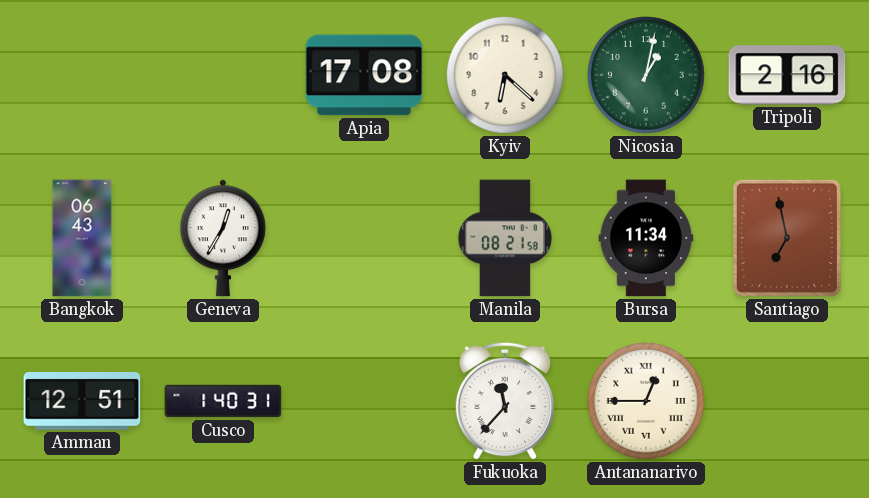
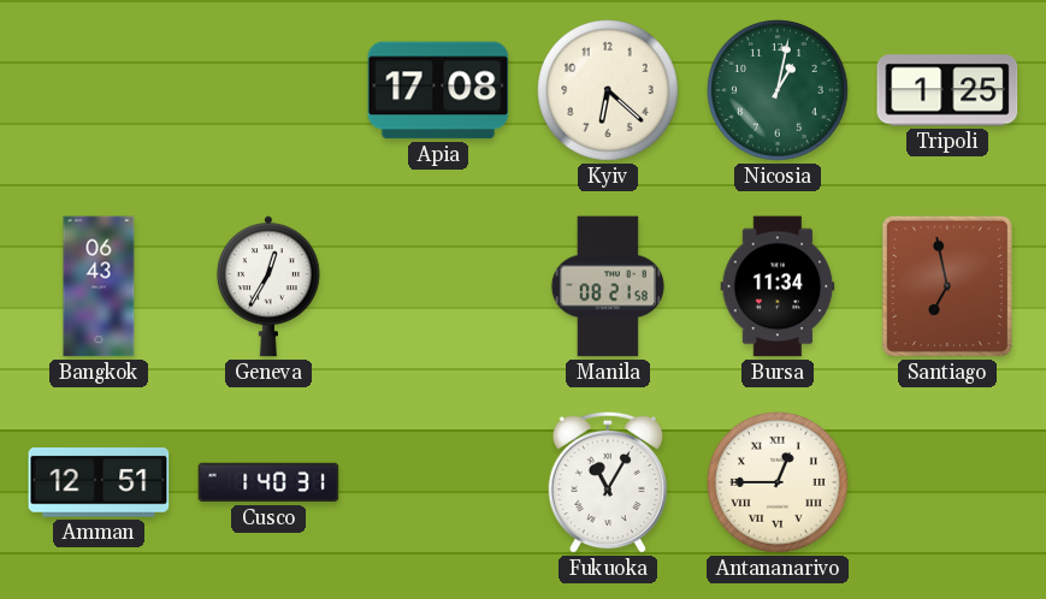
Tripoli: 2:16 -> 1:25
Fukuoka: 11:37 -> 11:05
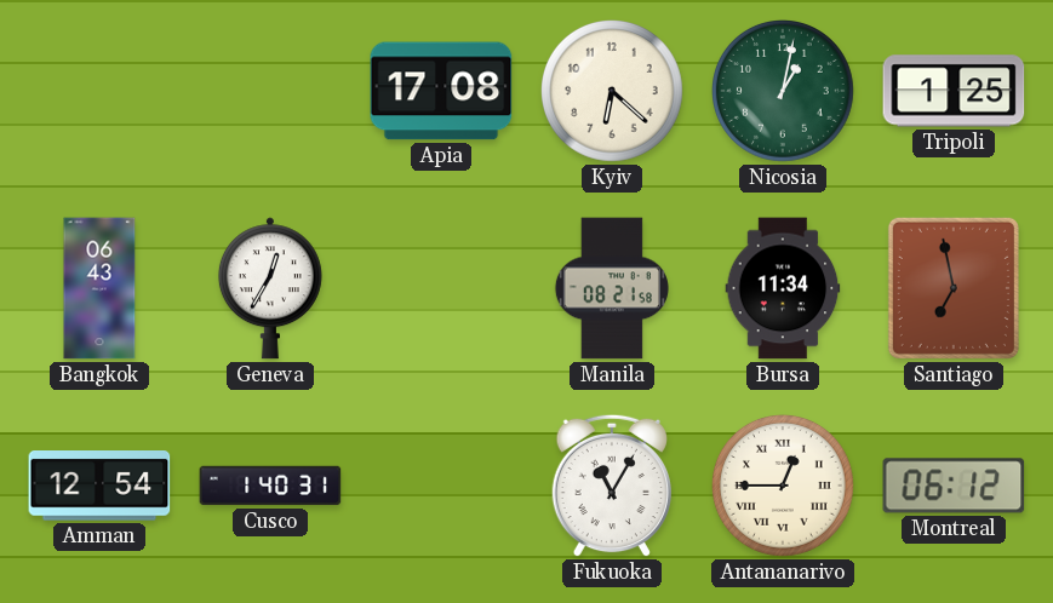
Amman: 12:51 -> 12:54
Montreal: none -> 06:12
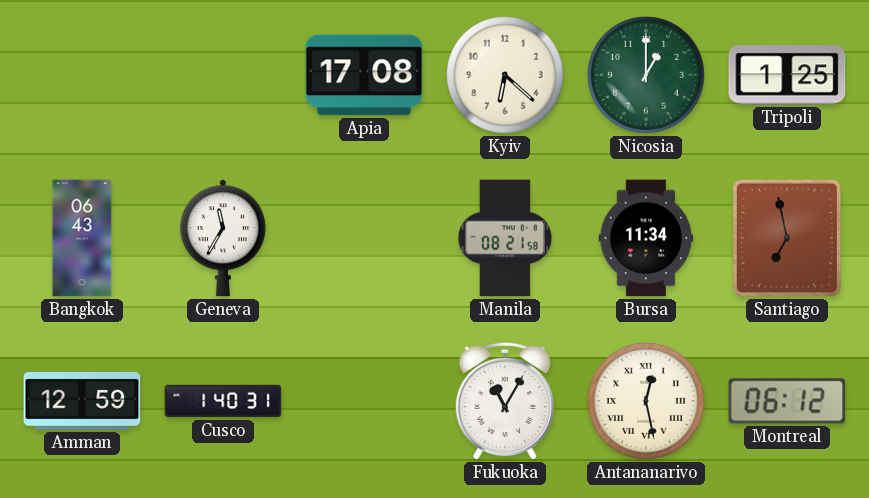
Nicosia: 1:02 -> 1:00
Geneva: 12:35 -> 11:35
Amman: 12:54 -> 12:59
Antananarivo: 12:45 -> 12:28
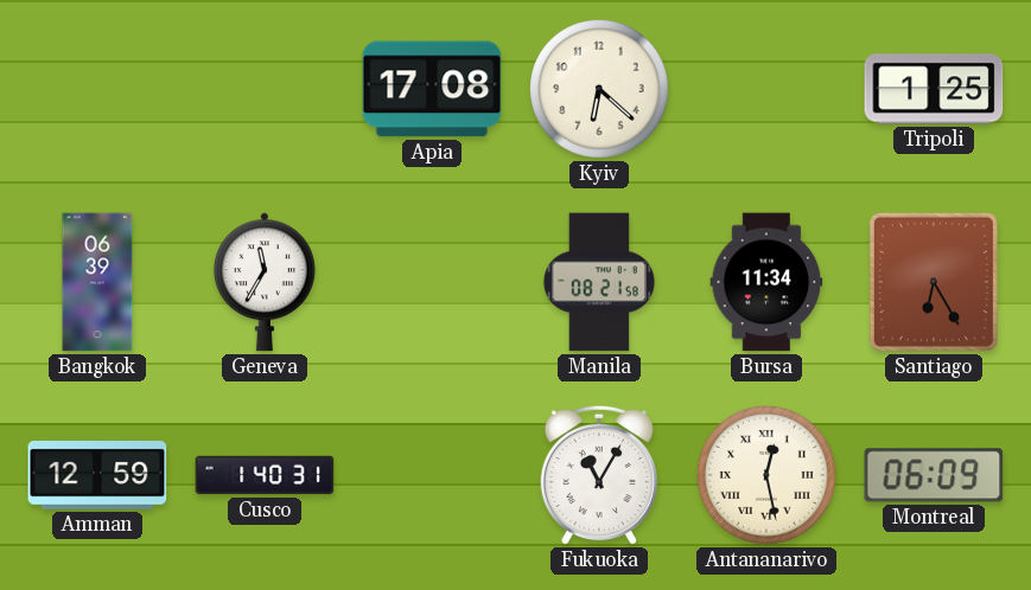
Nicosia: 1:00 -> none
Bangkok: 06:43 -> 06:39
Santiago: 6:58 -> 6:25
Montreal: 06:12 -> 06:09
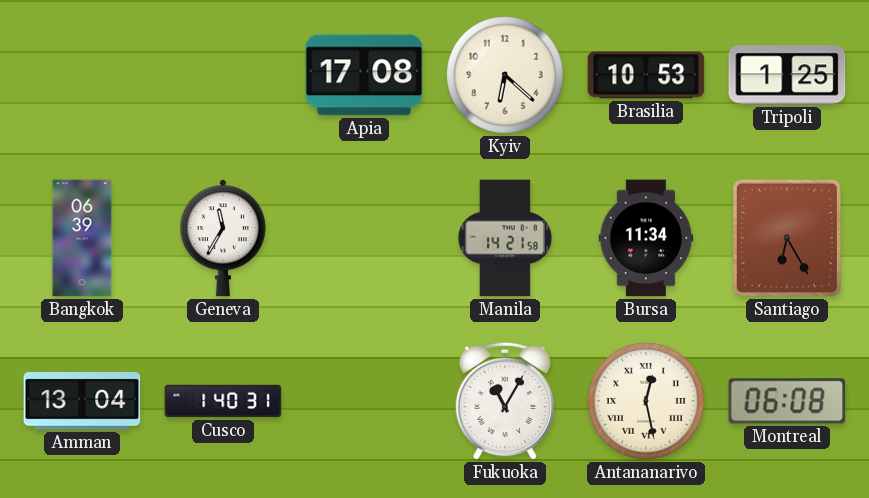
Brasilia: none -> 10:53
Manila: 08:21 -> 14:21
Amman: 12:59 -> 13:04
Montreal: 06:09 -> 06:08
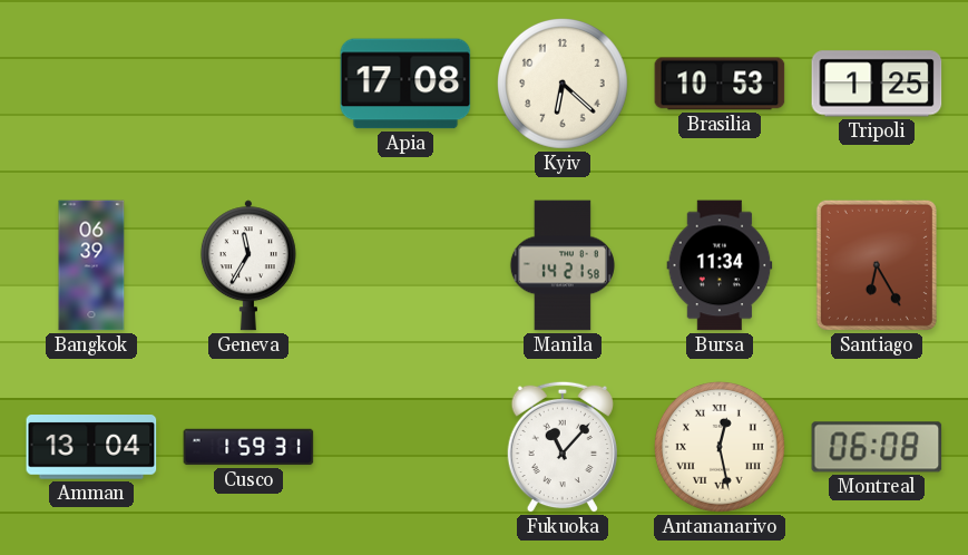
Cusco: 1:40 -> 1:59
Fukuoka: 11:05 -> 11:07
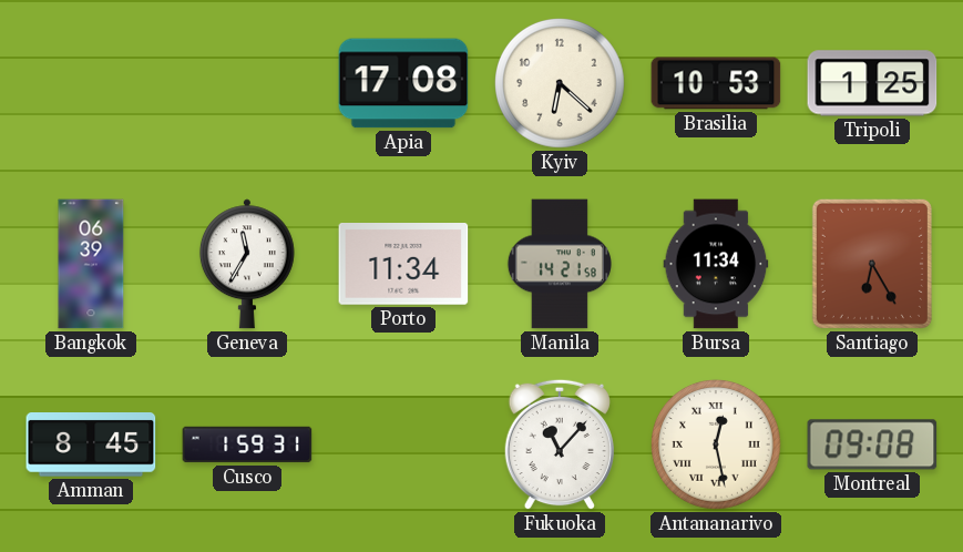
Porto: none -> 11:34
Amman: 13:04 -> 8:45
Montreal: 06:08 -> 09:08
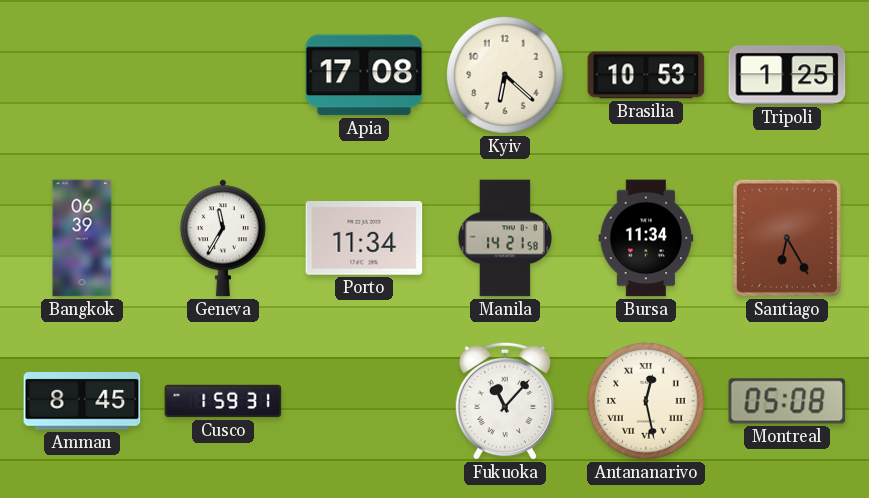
Montreal: 09:08 -> 05:08
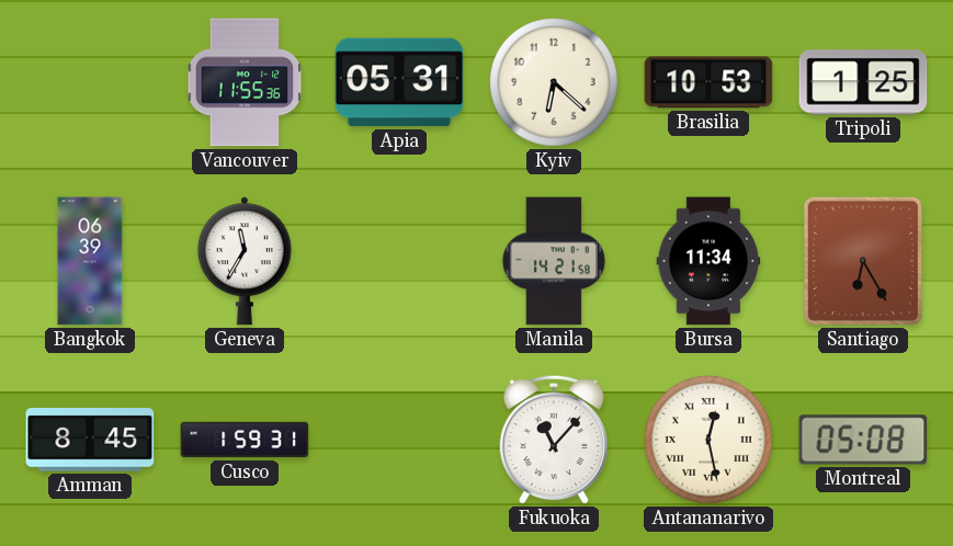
Vancouver: none -> 11:55
Apia: 17:08 -> 05:31
Porto: 11:34 -> none
